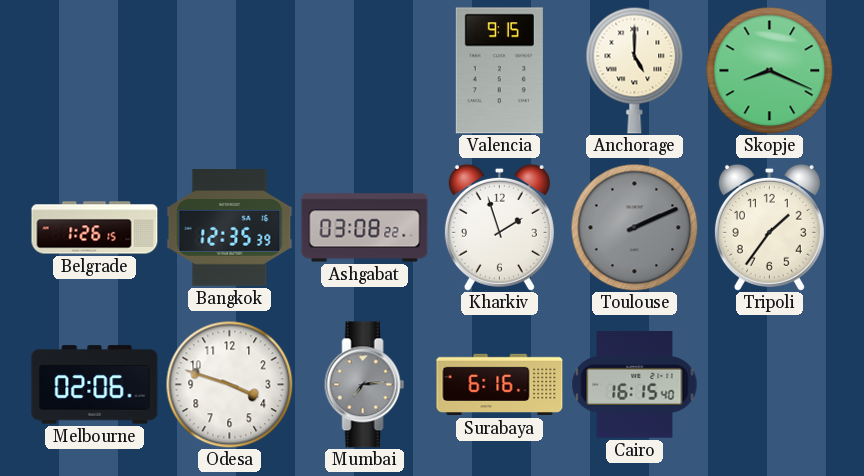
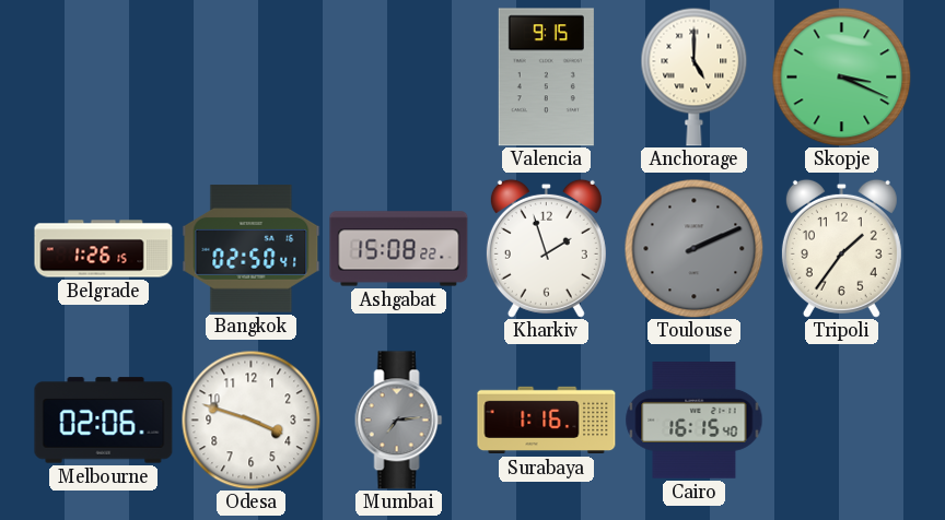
Skopje: 8:19 -> 3:19
Bangkok: 12:35 -> 02:50
Ashgabat: 03:08 -> 15:08
Surabaya: 6:16 -> 1:16
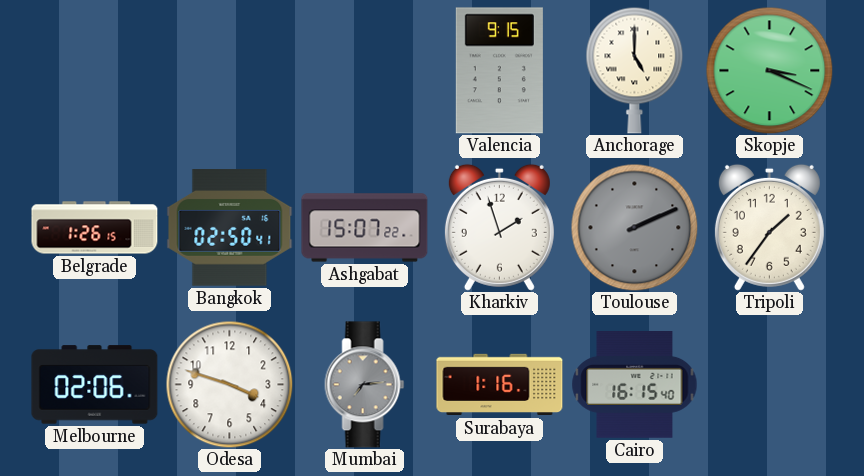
Ashgabat: 15:08 -> 15:07
